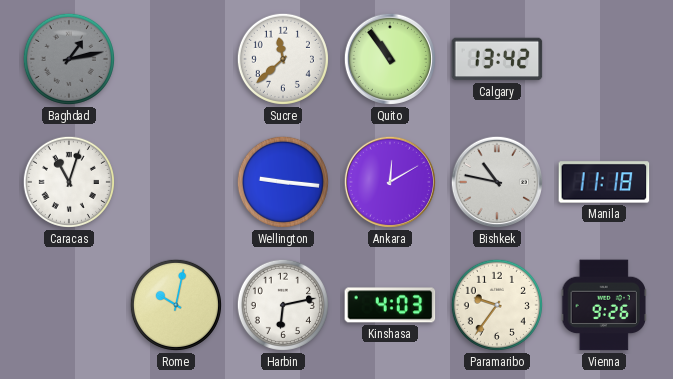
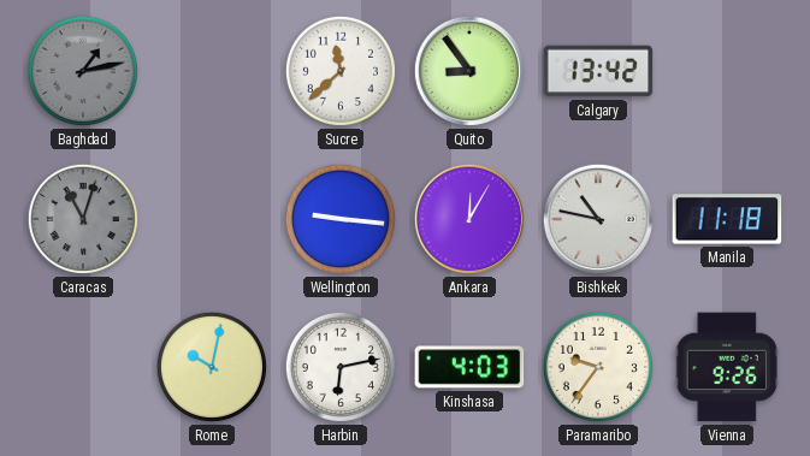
Quito: 10:54 -> 8:54
Caracas dial: white -> grey
Ankara: 12:10 -> 12:05
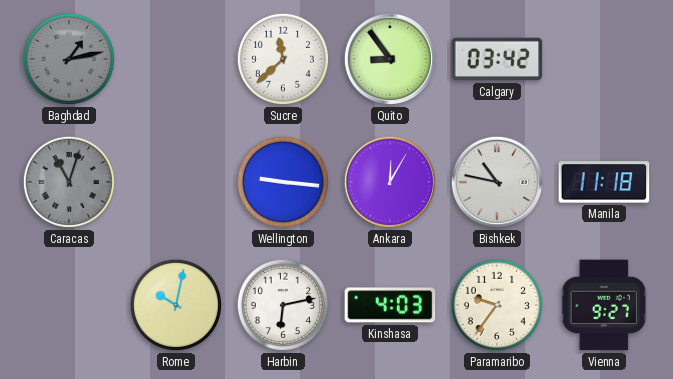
Calgary: 13:42 -> 03:42
Vienna: 9:26 -> 9:27
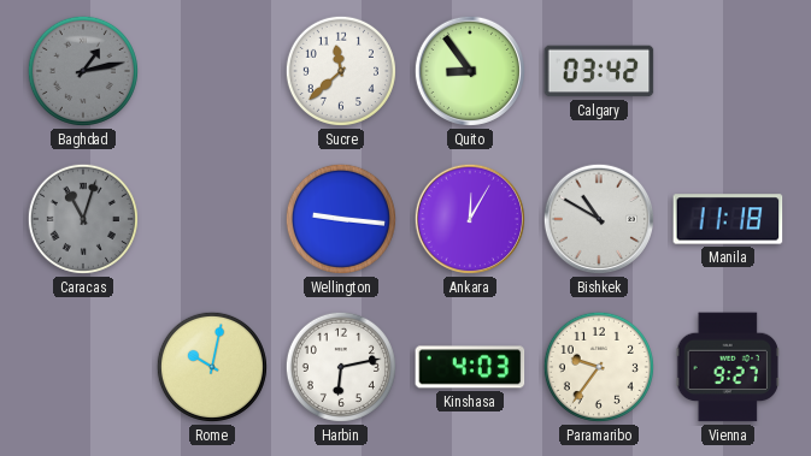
Bishkek: 10:47 -> 10:50
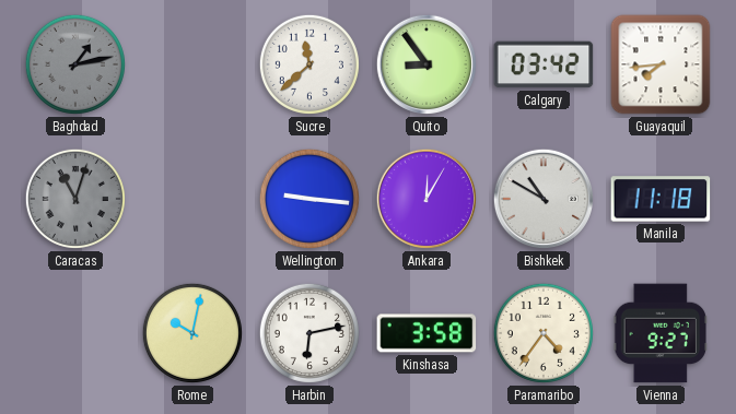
Guayaquil: none -> 7:44
Kinshasa: 4:03 -> 3:58
Paramaribo: 9:36 -> 4:36
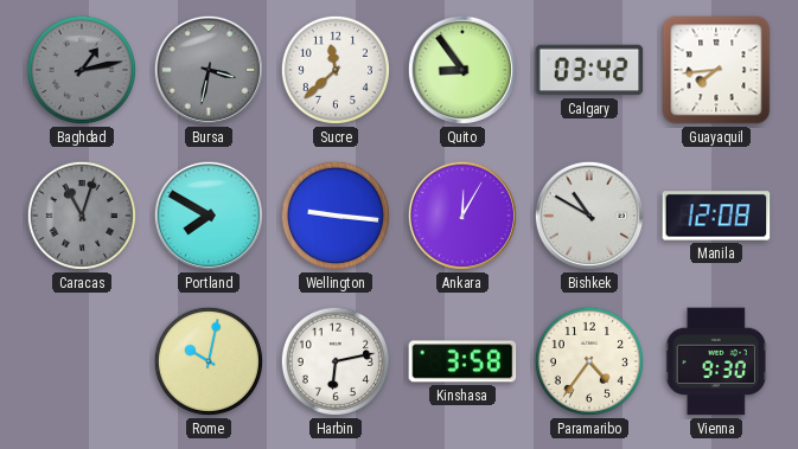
Bursa: none -> 3:32
Portland: none -> 7:50
Manila: 11:18 -> 12:08
Vienna: 9:27 -> 9:30
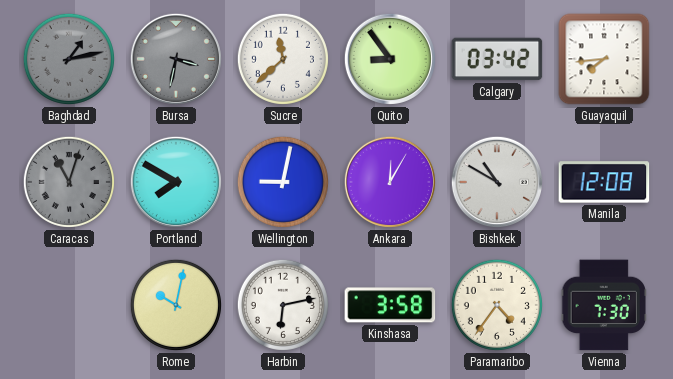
Wellington: 9:16 -> 9:02
Vienna: 9:30 -> 7:30
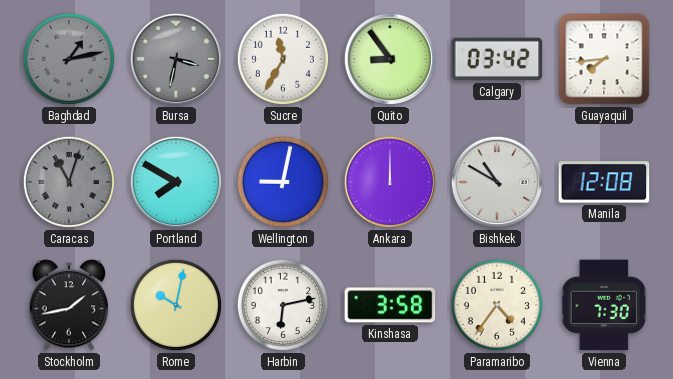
Sucre: 11:38 -> 11:35
Ankara: 12:05 -> 12:00
Stockholm: none -> 1:43
